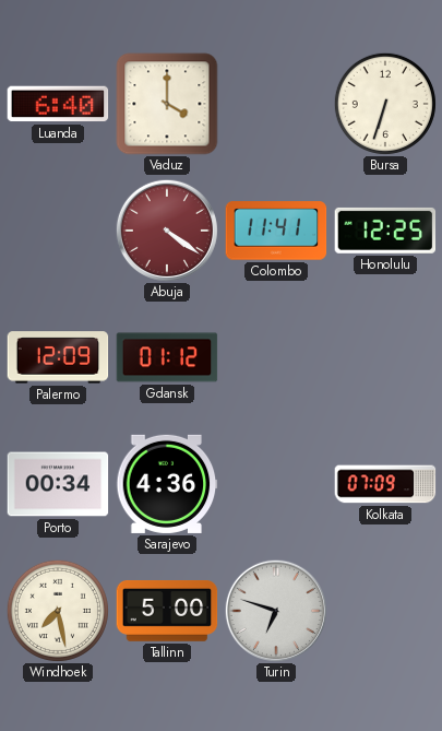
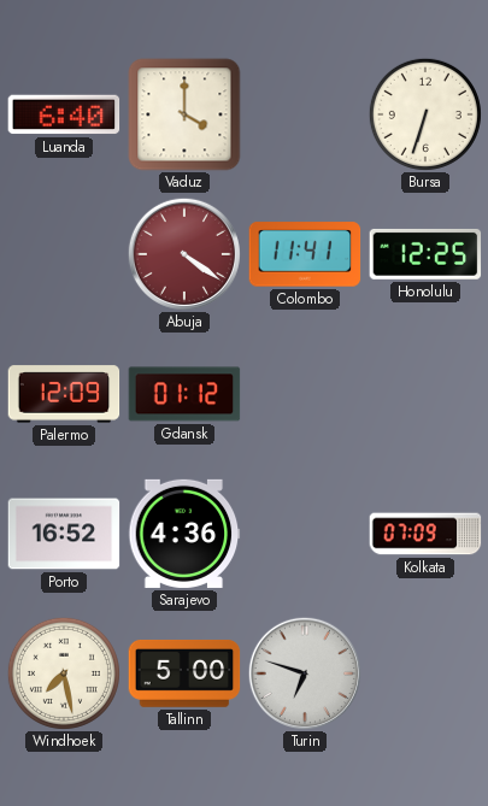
Porto: 00:34 -> 16:52
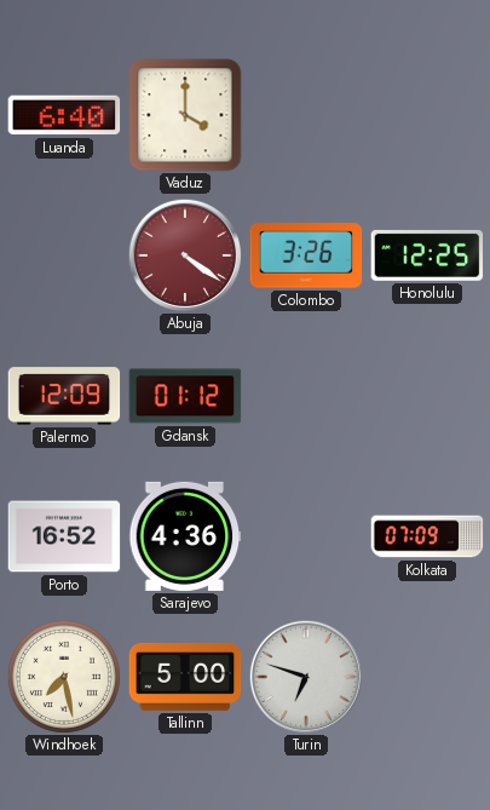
Bursa: 6:33 -> none
Colombo: 11:41 -> 3:26
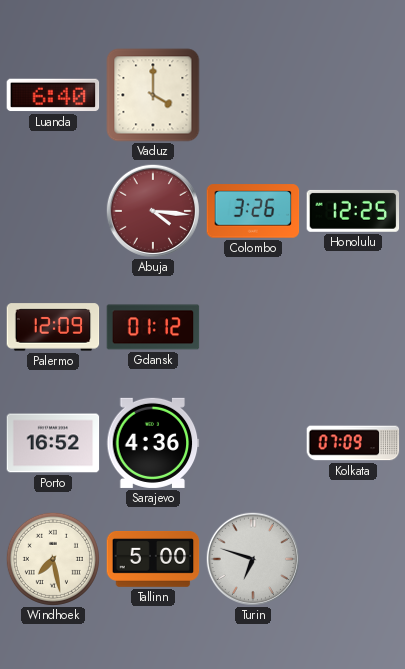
Abuja: 4:21 -> 4:16
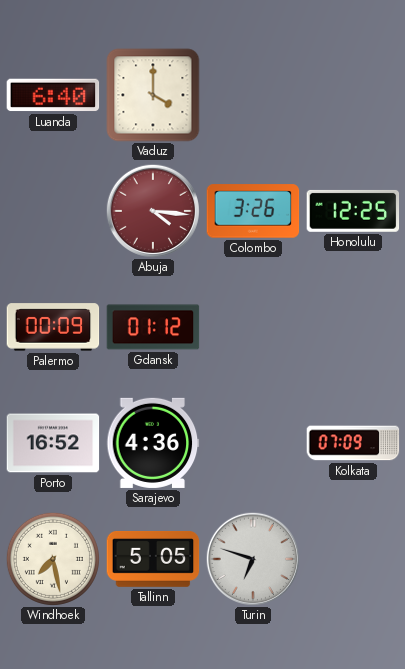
Palermo: 12:09 -> 00:09
Tallinn: 5:00 -> 5:05
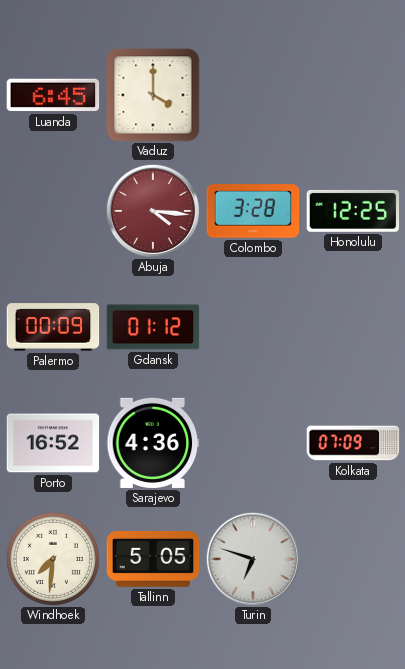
Luanda: 6:40 -> 6:45
Colombo: 3:26 -> 3:28
Windhoek: 7:28 -> 7:31
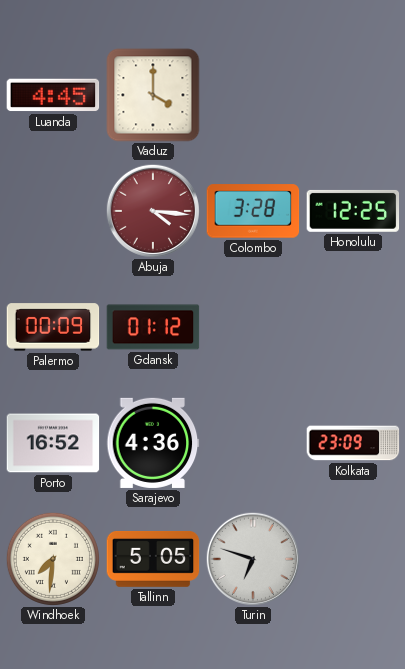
Luanda: 6:45 -> 4:45
Kolkata: 07:09 -> 23:09
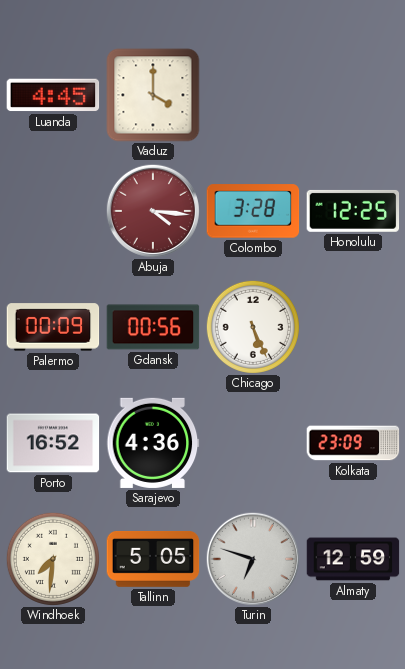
Gdansk: 01:12 -> 00:56
Chicago: none -> 5:26
Almaty: none -> 12:59
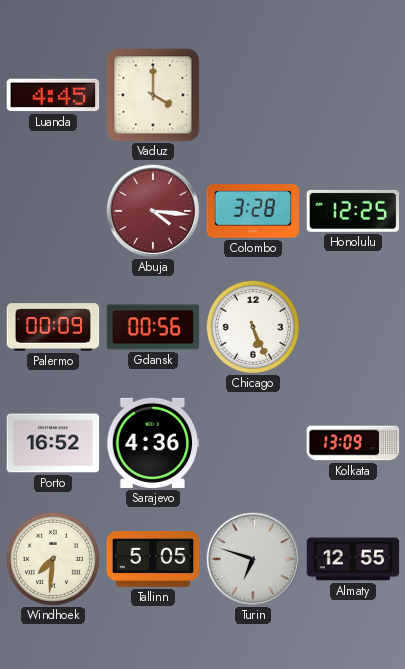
Kolkata: 23:09 -> 13:09
Almaty: 12:59 -> 12:55
